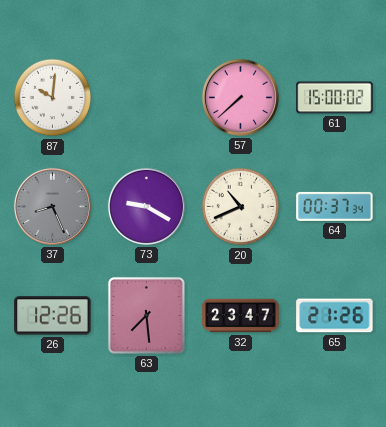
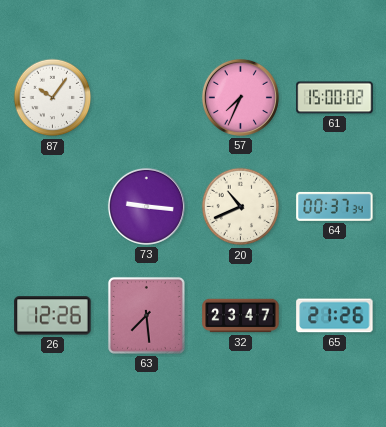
87: 10:01 -> 10:06
57: 7:38 -> 7:34
37: 8:26 -> none
73: 9:20 -> 9:16
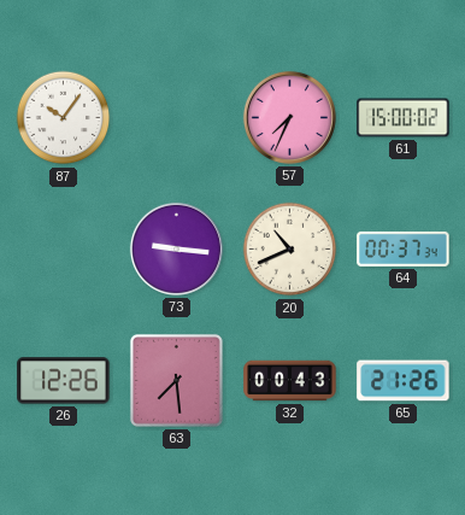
32: 23:47 -> 00:43
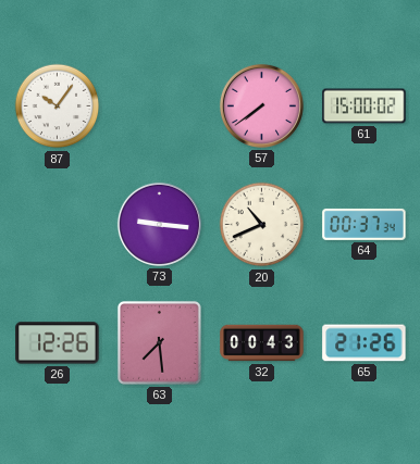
57: 7:34 -> 7:39
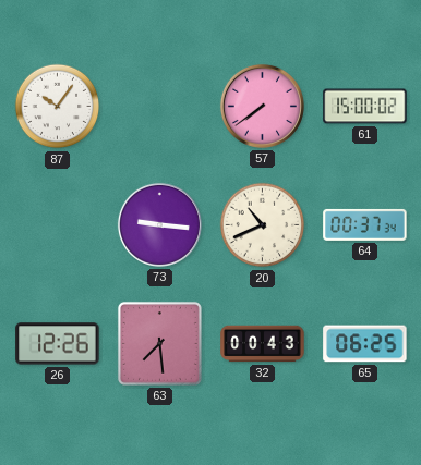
65: 21:26 -> 06:25
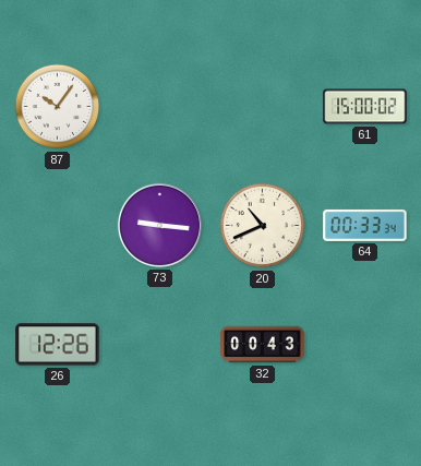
57: 7:39 -> none
64: 00:37 -> 00:33
63: 7:29 -> none
65: 06:25 -> none
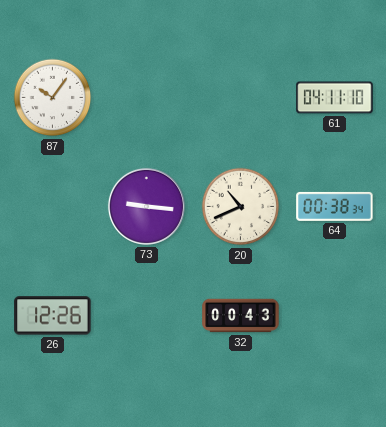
61: 15:00 -> 04:11
64: 00:33 -> 00:38
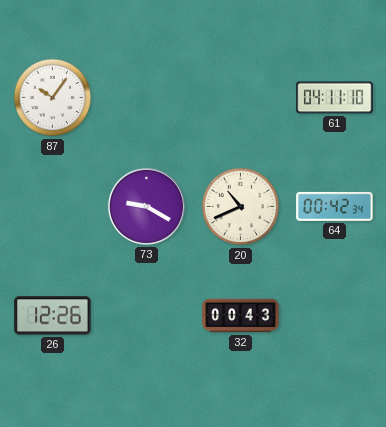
73: 9:16 -> 9:20
64: 00:38 -> 00:42
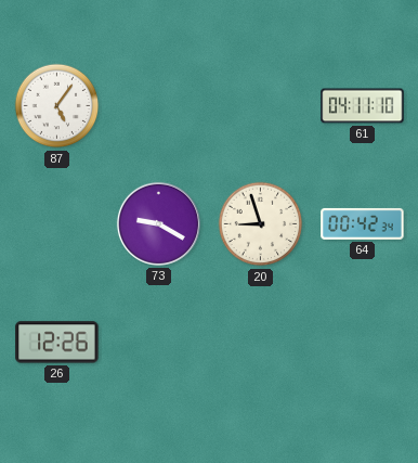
87: 10:06 -> 5:06
20: 10:41 -> 8:57
32: 00:43 -> none
